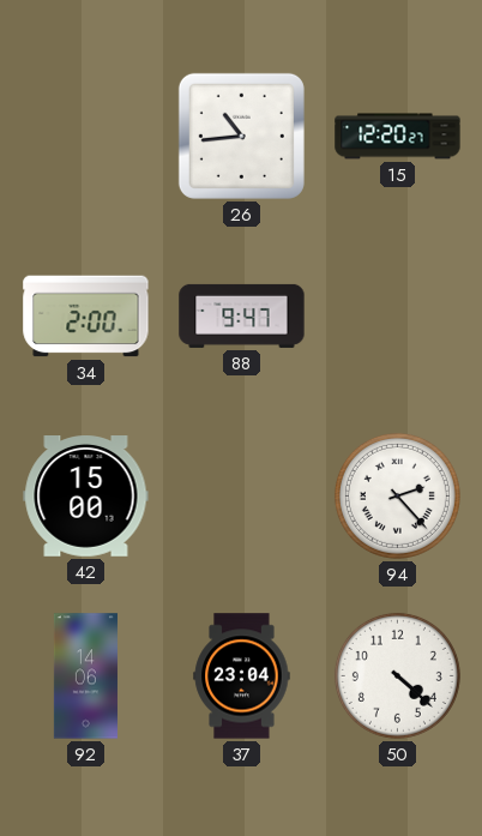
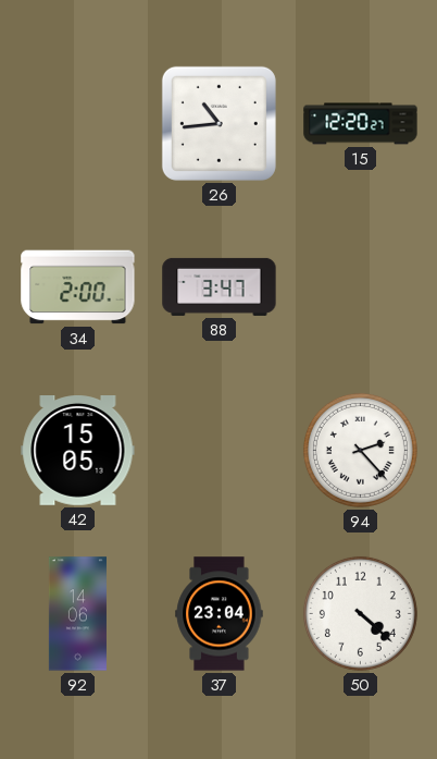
88: 9:47 -> 3:47
42: 15:00 -> 15:05
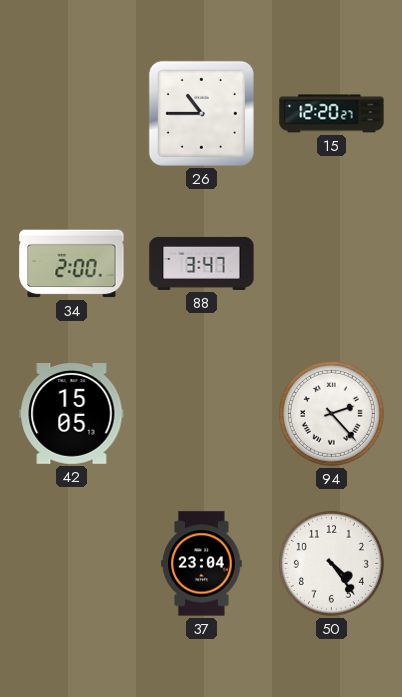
26: 10:44 -> 10:45
92: 14:06 -> none
50: 4:22 -> 4:24
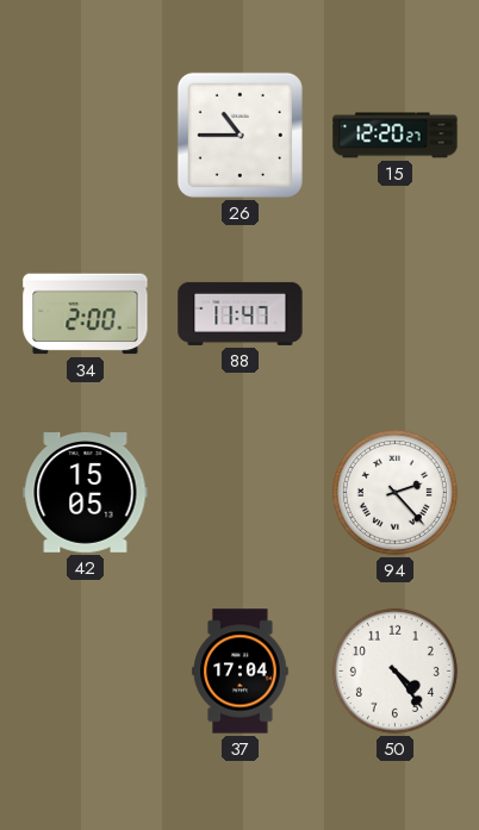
88: 3:47 -> 11:47
37: 23:04 -> 17:04
